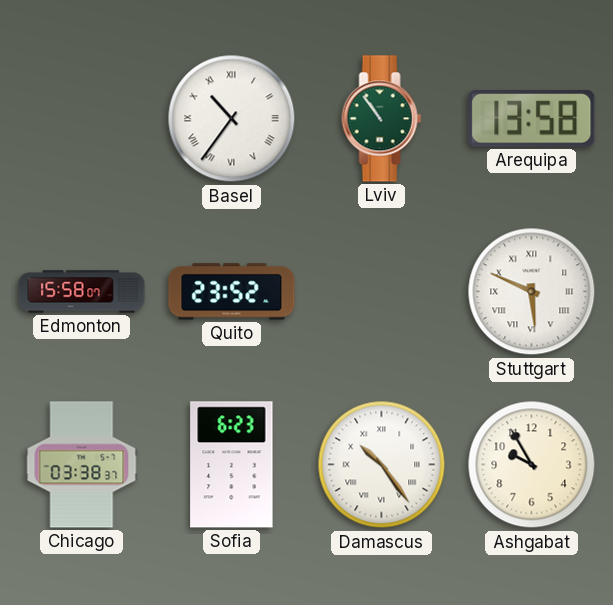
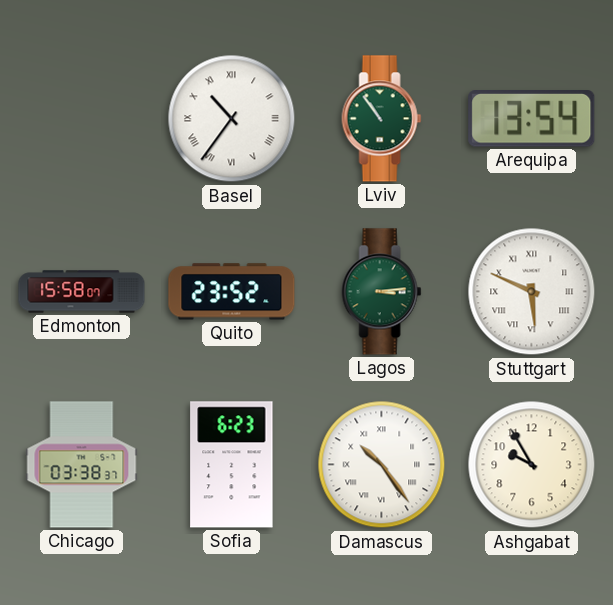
Arequipa: 13:58 -> 13:54
Lagos: none -> 3:14
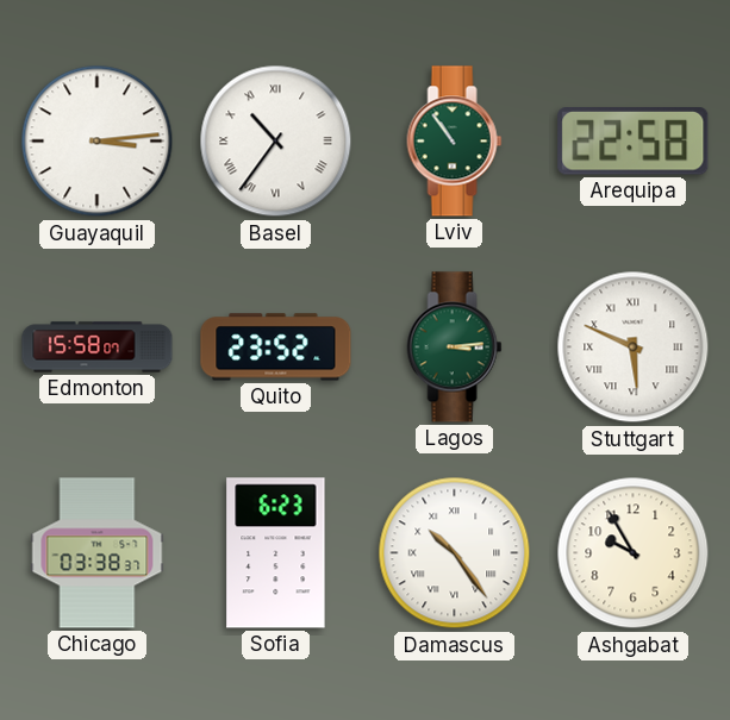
Guayaquil: none -> 3:14
Arequipa: 13:54 -> 22:58
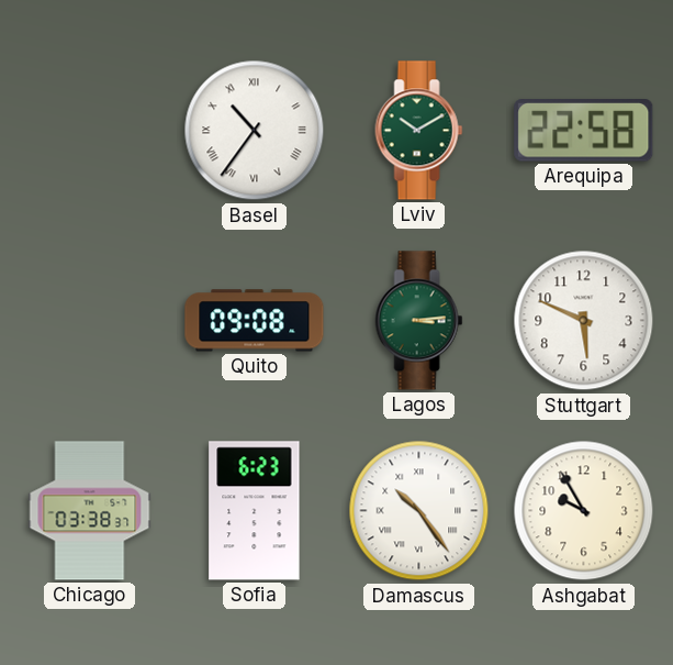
Guayaquil: 3:14 -> none
Lviv: 10:54 -> 10:10
Edmonton: 15:58 -> none
Quito: 23:52 -> 09:08
Stuttgart numerals: Roman -> Arabic
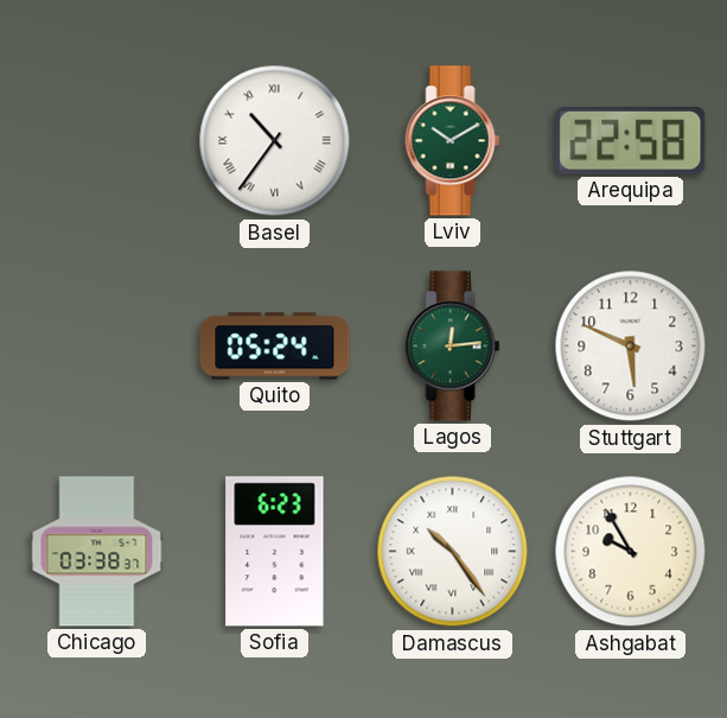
Quito: 09:08 -> 05:24
Lagos: 3:14 -> 12:14
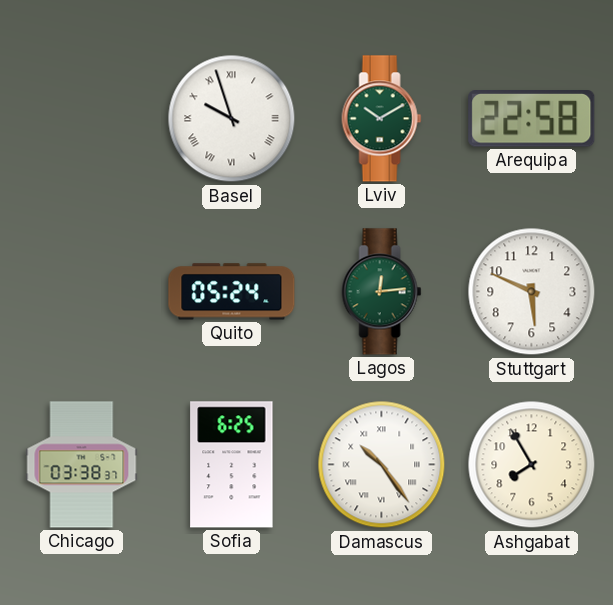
Basel: 10:36 -> 9:57
Sofia: 6:23 -> 6:25
Ashgabat: 9:55 -> 7:55
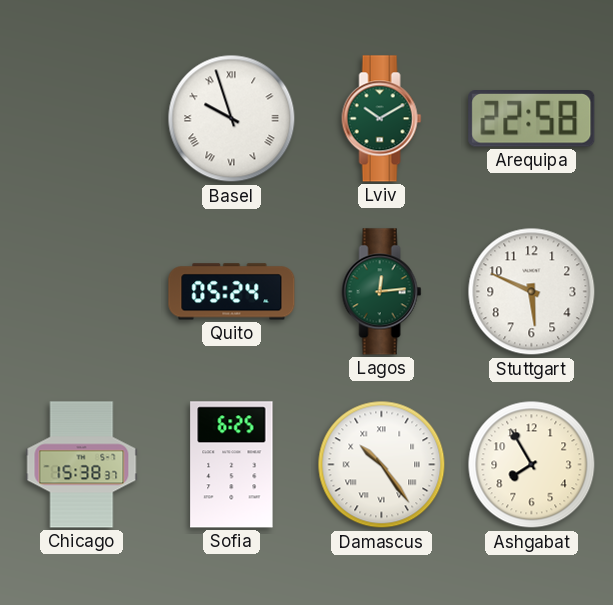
Chicago: 03:38 -> 15:38
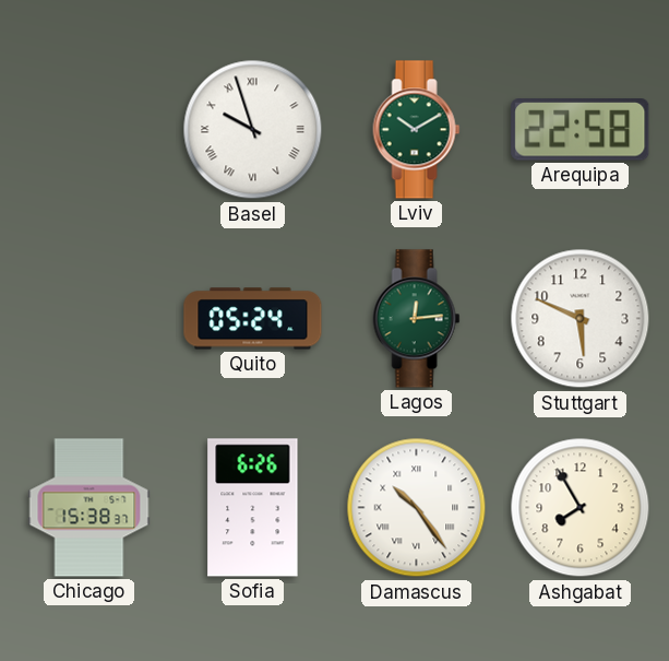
Sofia: 6:25 -> 6:26
